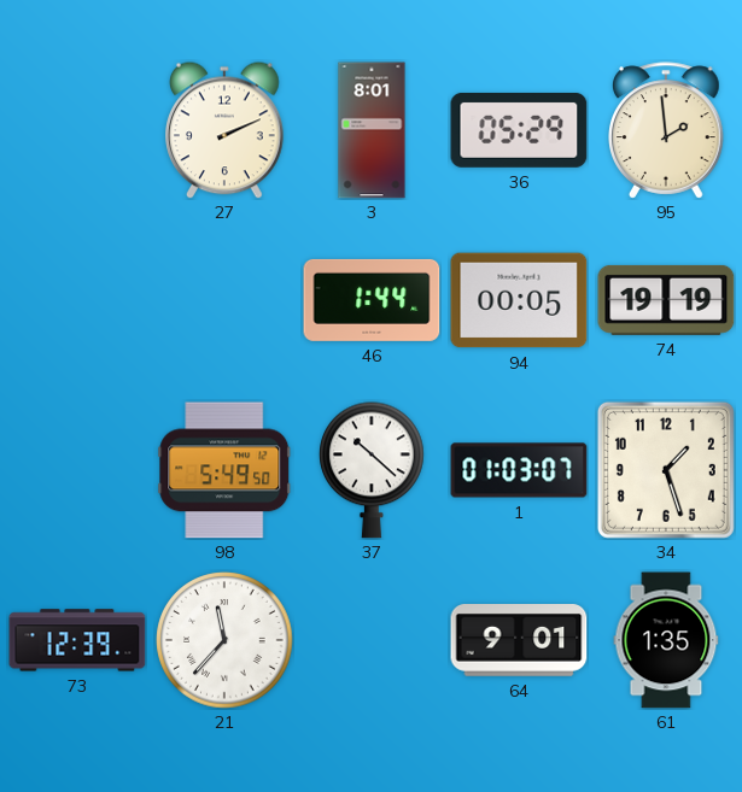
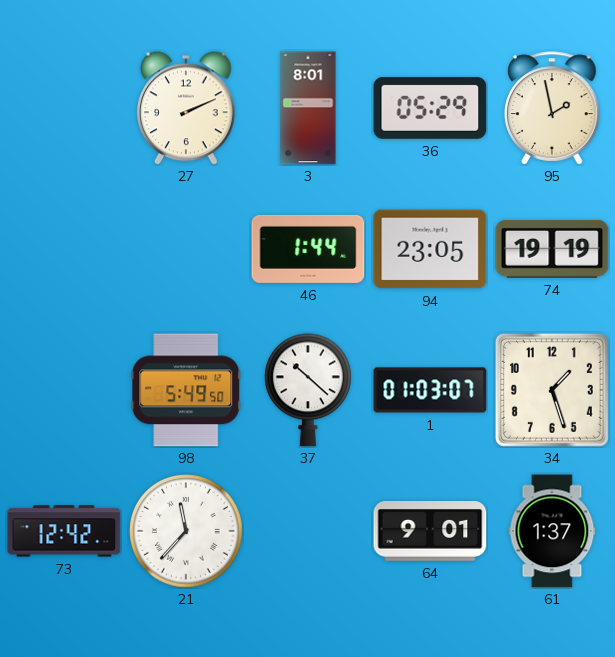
95: 1:59 -> 1:58
94: 00:05 -> 23:05
73: 12:39 -> 12:42
61: 1:35 -> 1:37
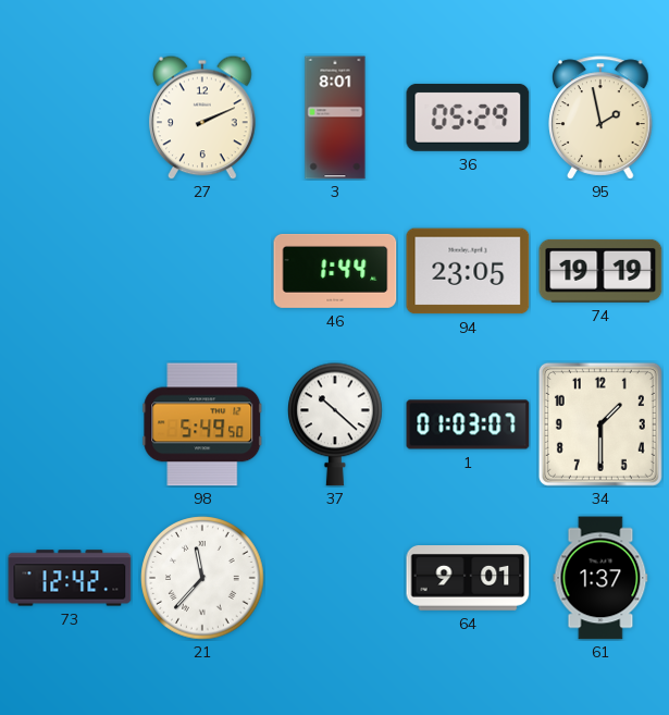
34: 1:27 -> 1:30
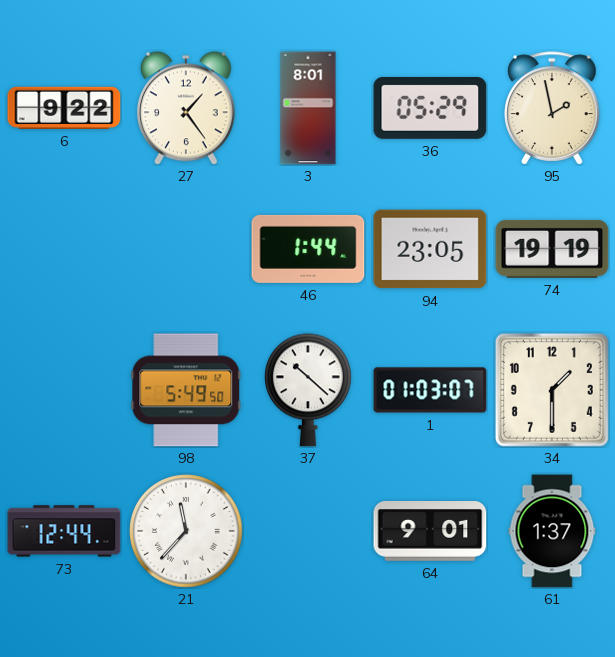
6: none -> 9:22
27: 2:11 -> 1:24
73: 12:42 -> 12:44
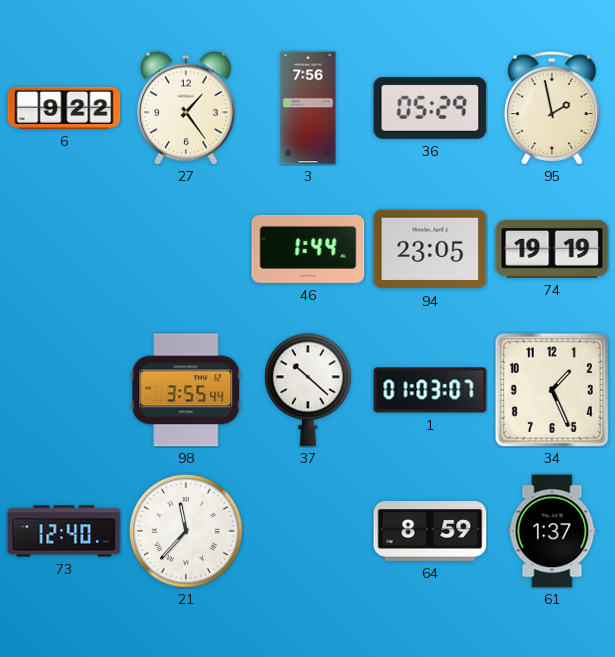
3: 8:01 -> 7:56
98: 5:49 -> 3:55
34: 1:30 -> 1:26
73: 12:44 -> 12:40
64: 9:01 -> 8:59
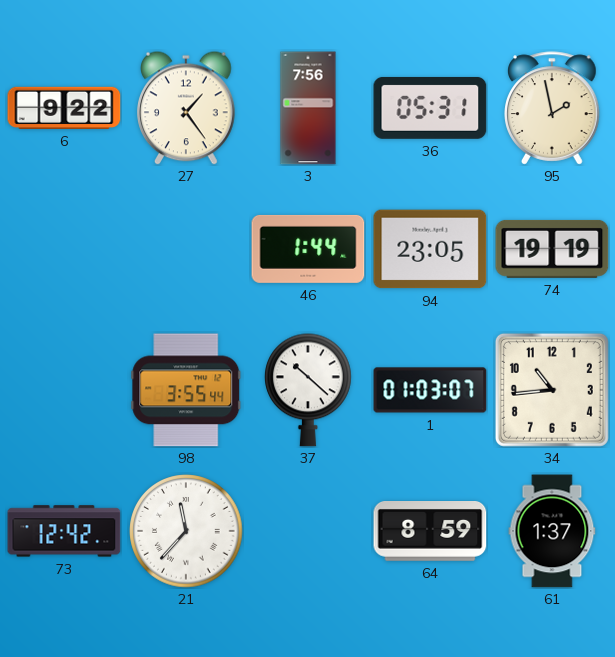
36: 05:29 -> 05:31
34: 1:26 -> 10:44
73: 12:40 -> 12:42
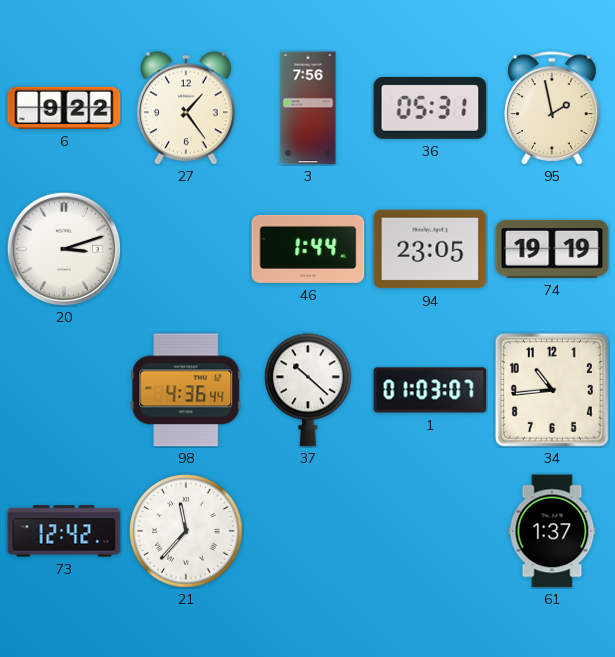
20: none -> 3:12
98: 3:55 -> 4:36
64: 8:59 -> none
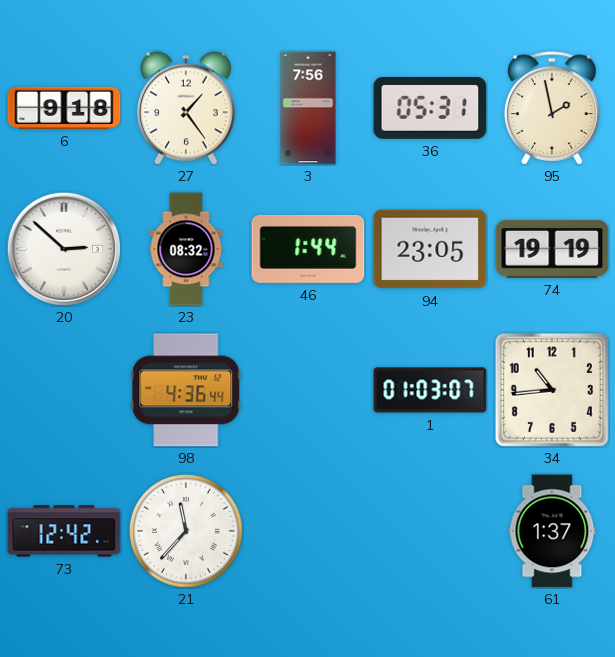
6: 9:22 -> 9:18
20: 3:12 -> 2:52
23: none -> 08:32
37: 10:22 -> none
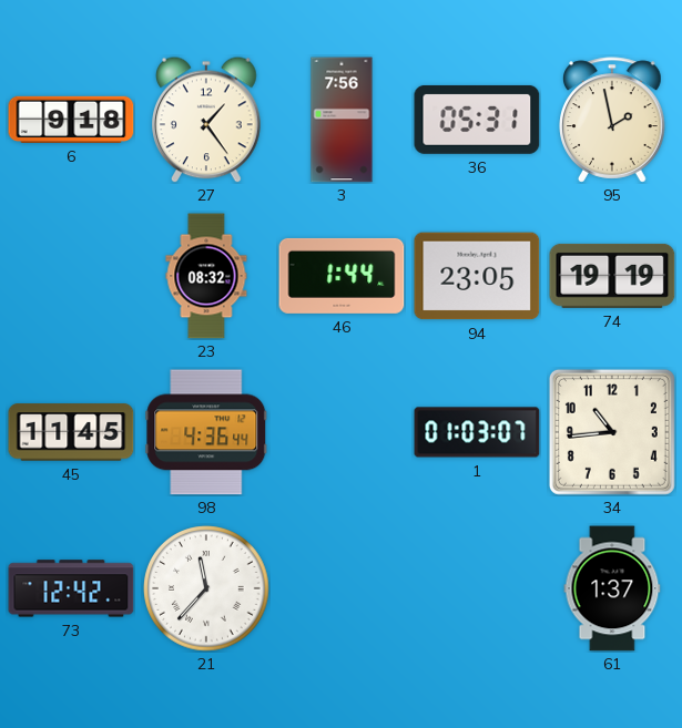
20: 2:52 -> none
45: none -> 11:45
